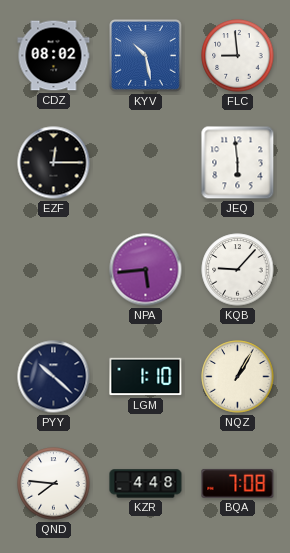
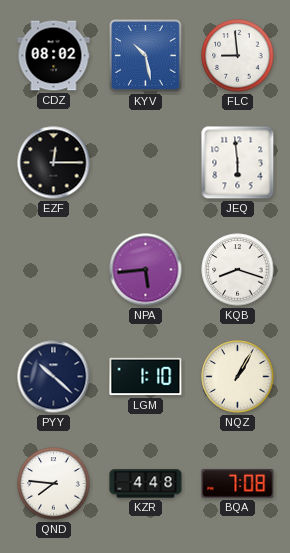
KQB: 9:07 -> 8:18
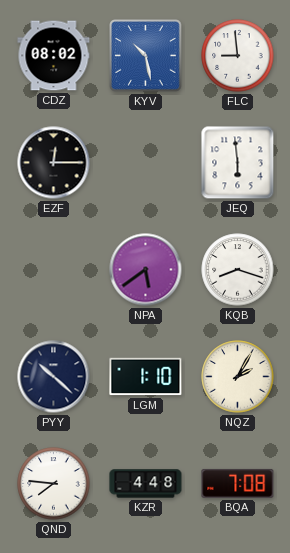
NPA: 5:44 -> 5:39
NQZ: 1:05 -> 2:05
